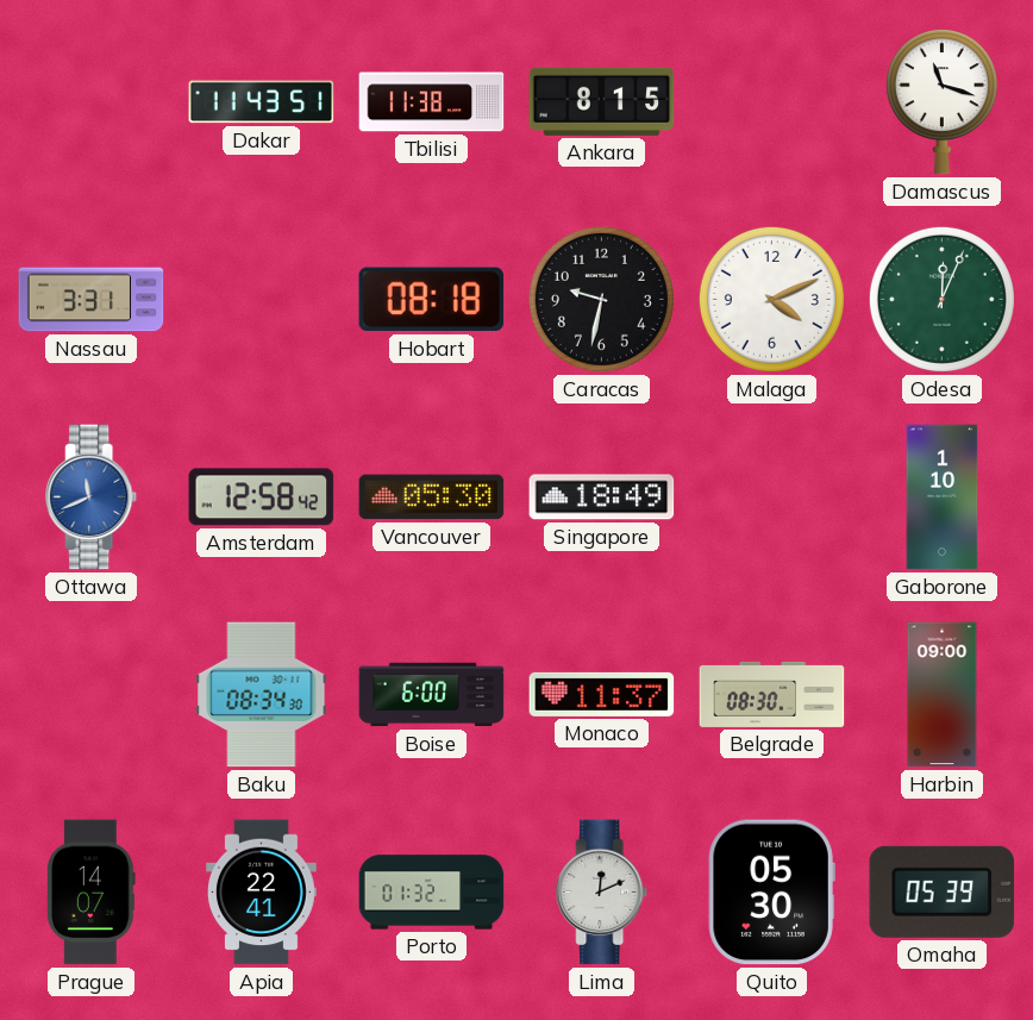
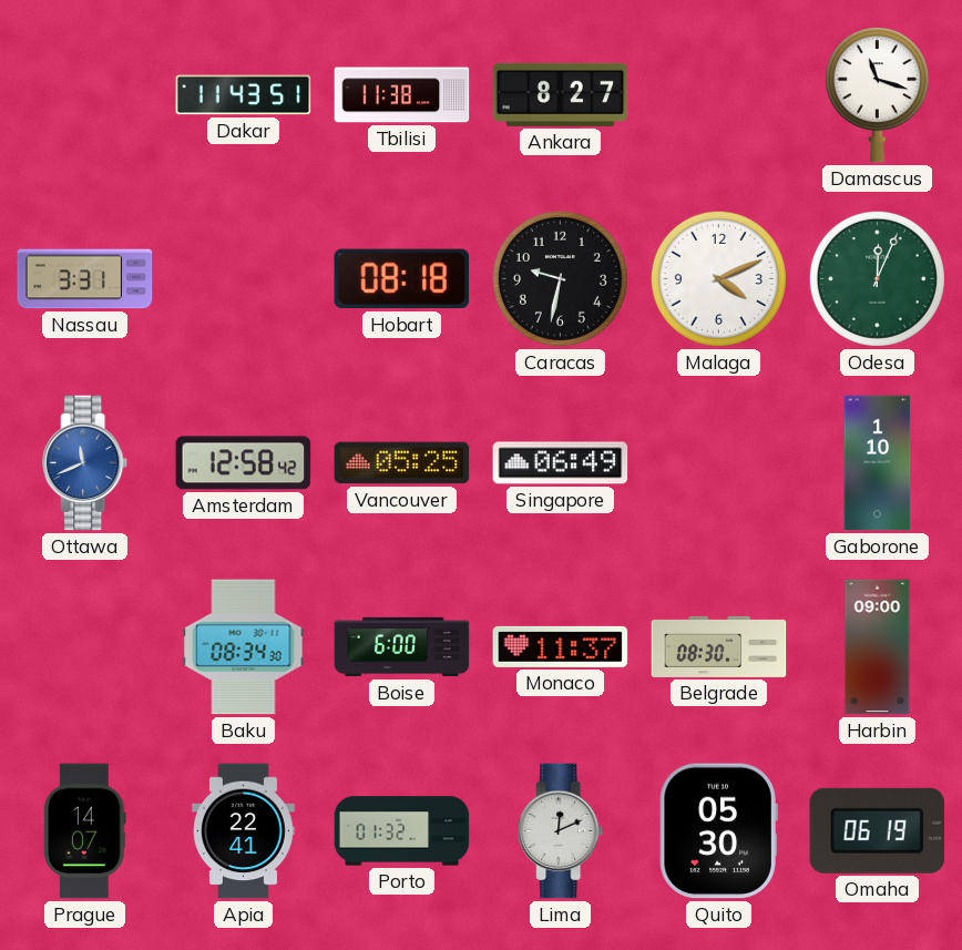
Ankara: 8:15 -> 8:27
Vancouver: 05:30 -> 05:25
Singapore: 18:49 -> 06:49
Omaha: 05:39 -> 06:19
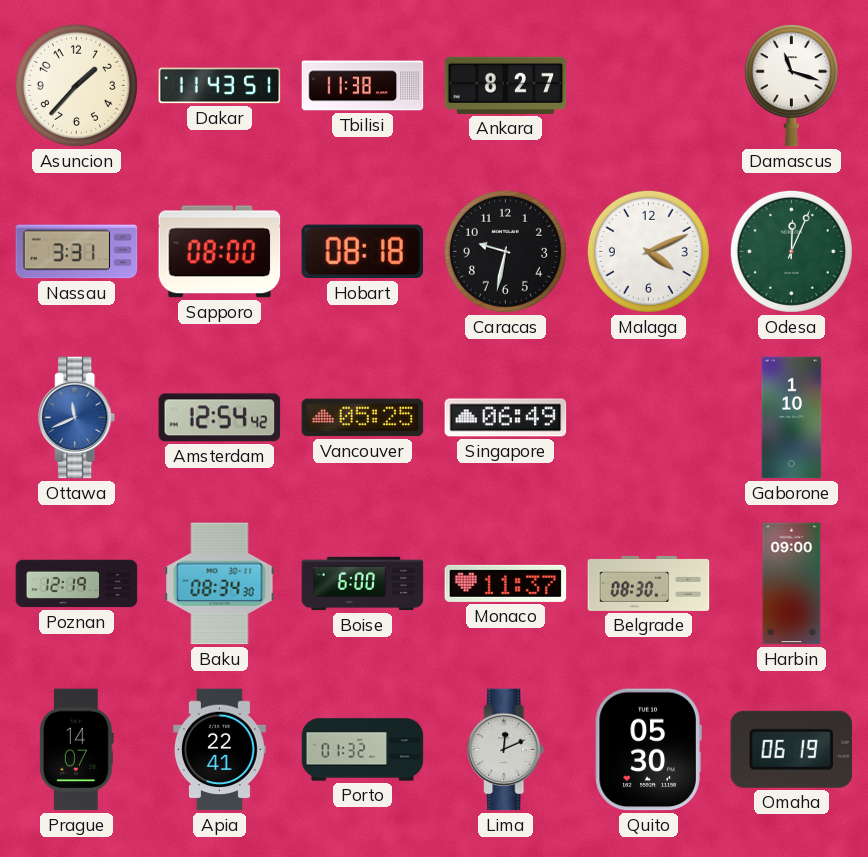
Asuncion: none -> 1:37
Sapporo: none -> 08:00
Amsterdam: 12:58 -> 12:54
Poznan: none -> 12:19
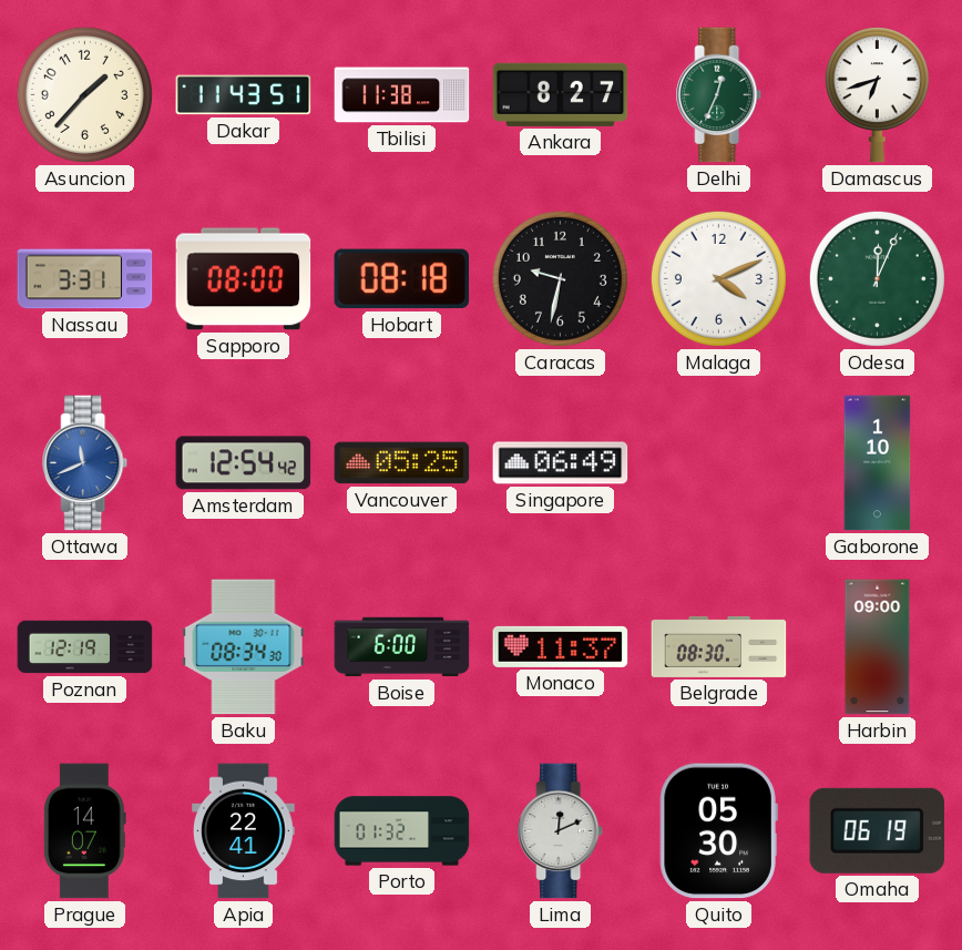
Delhi: none -> 12:34
Damascus: 11:18 -> 6:42
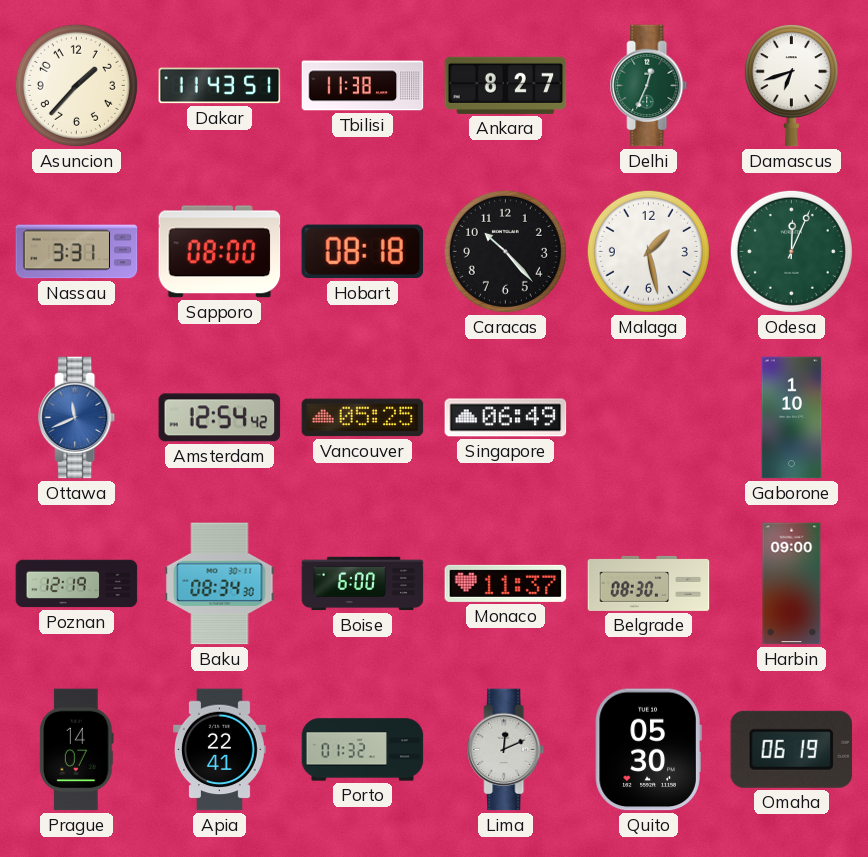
Caracas: 9:32 -> 10:23
Malaga: 4:11 -> 1:28
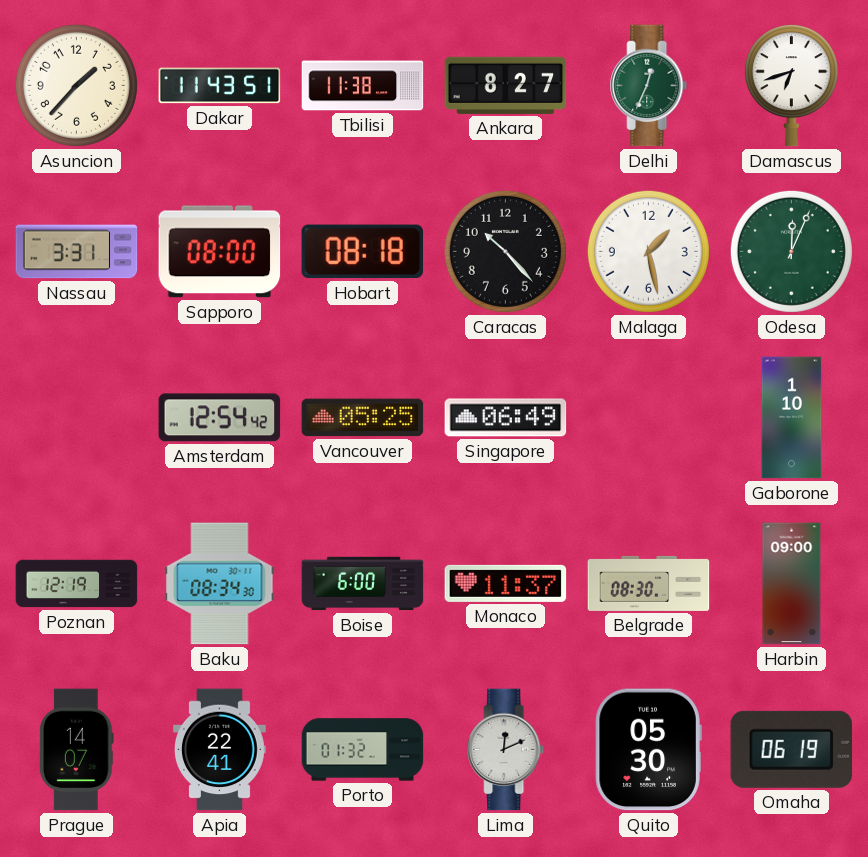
Ottawa: 11:41 -> none
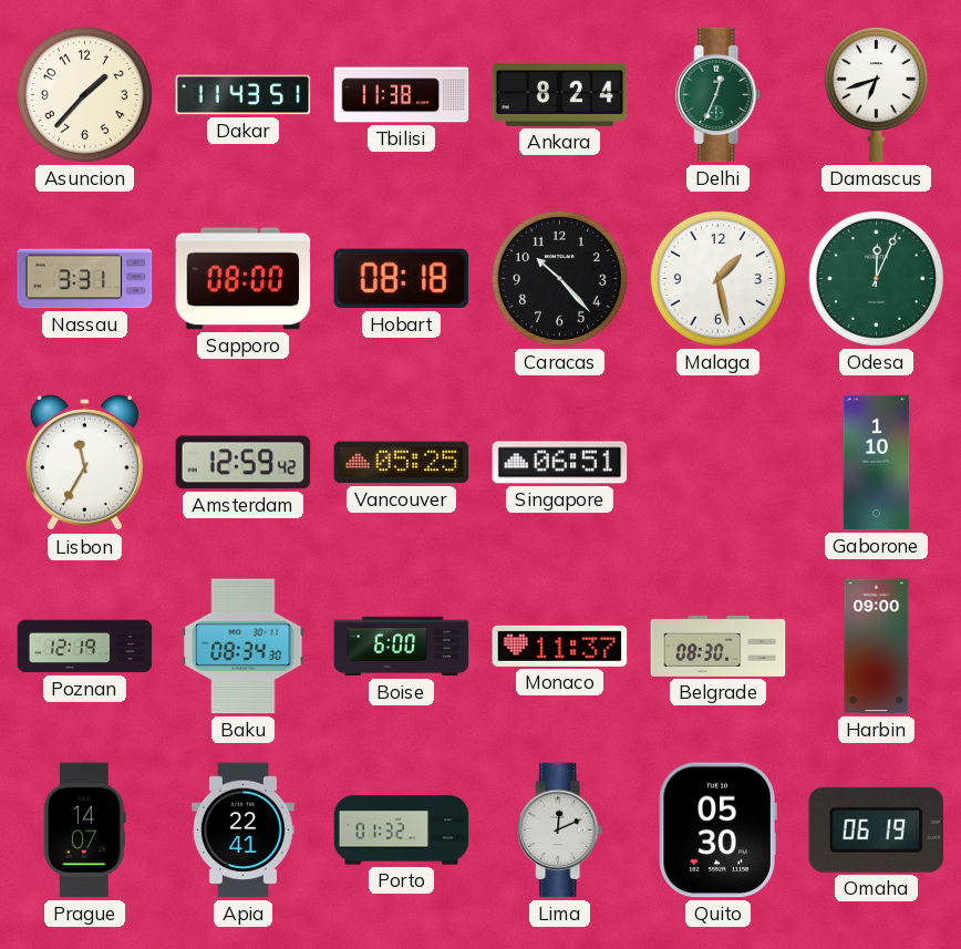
Ankara: 8:27 -> 8:24
Lisbon: none -> 11:35
Amsterdam: 12:54 -> 12:59
Singapore: 06:49 -> 06:51
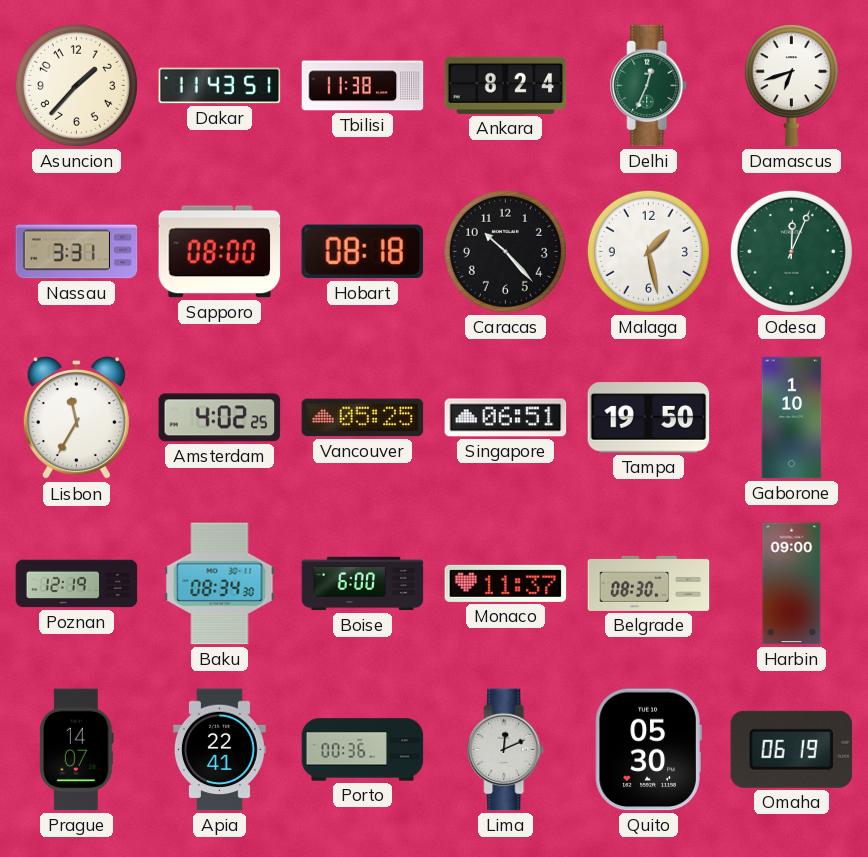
Amsterdam: 12:59 -> 4:02
Tampa: none -> 19:50
Porto: 01:32 -> 00:36
